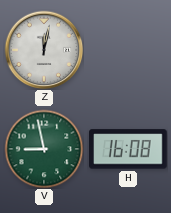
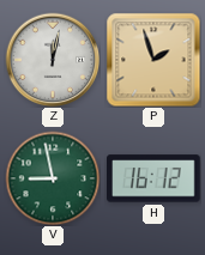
P: none -> 1:57
H: 16:08 -> 16:12
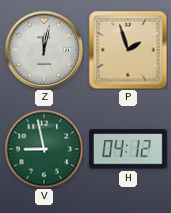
H: 16:12 -> 04:12
